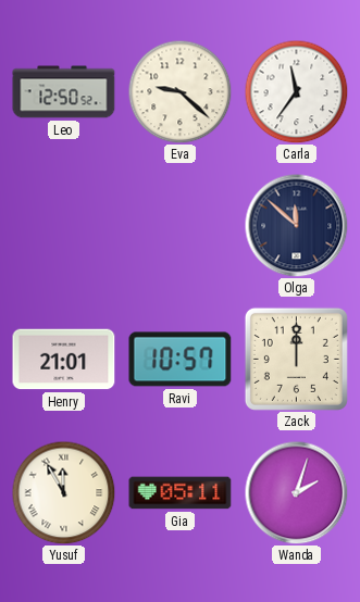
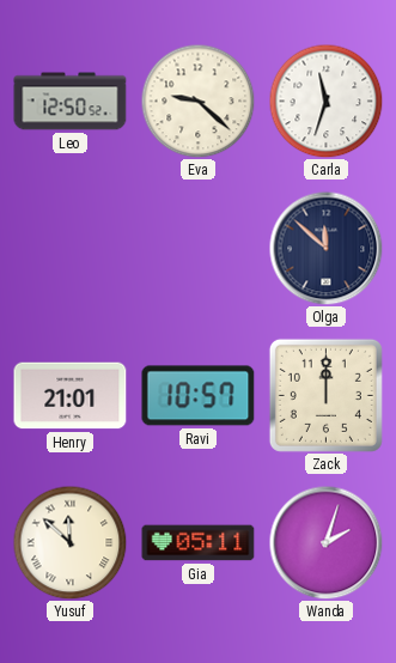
Carla: 11:36 -> 11:33
Yusuf: 11:55 -> 11:52
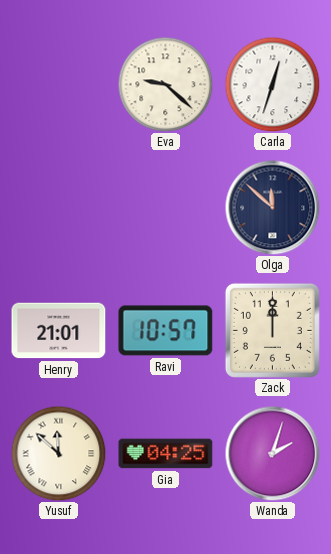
Leo: 12:50 -> none
Carla: 11:33 -> 12:33
Gia: 05:11 -> 04:25
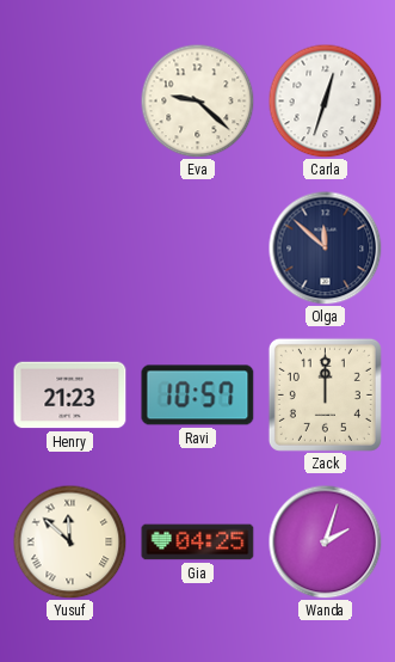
Henry: 21:01 -> 21:23
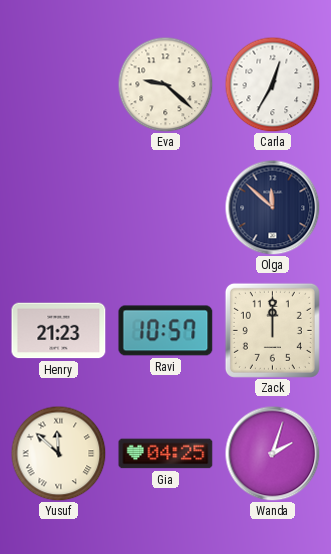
Carla: 12:33 -> 12:35
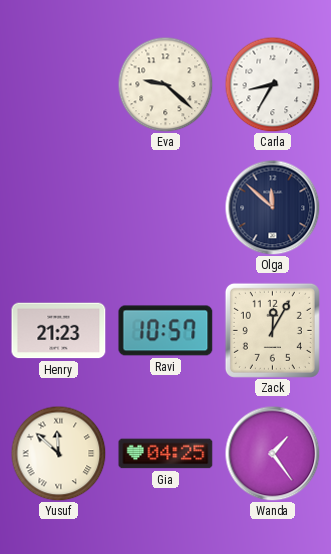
Carla: 12:35 -> 8:35
Zack: 12:00 -> 12:05
Wanda: 2:03 -> 1:24
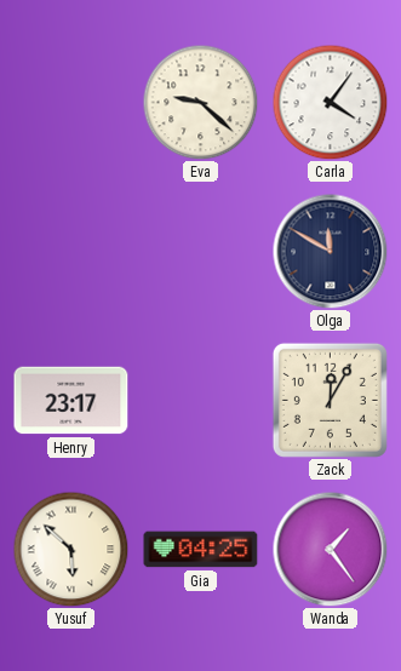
Carla: 8:35 -> 4:06
Olga: 11:52 -> 11:50
Henry: 21:23 -> 23:17
Ravi: 10:57 -> none
Yusuf: 11:52 -> 5:52
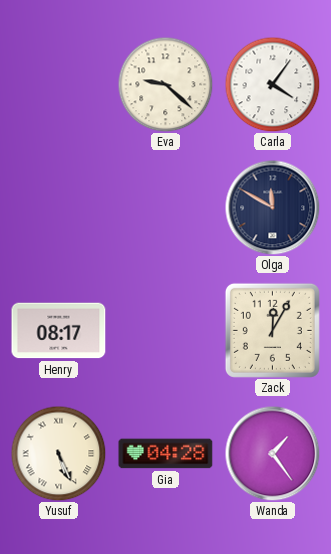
Henry: 23:17 -> 08:17
Yusuf: 5:52 -> 5:26
Gia: 04:25 -> 04:28
